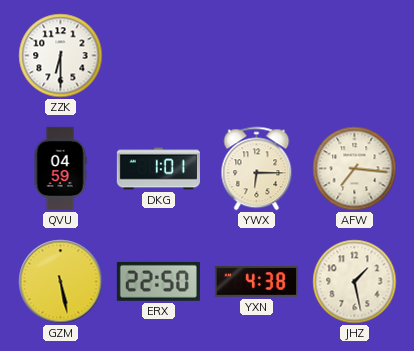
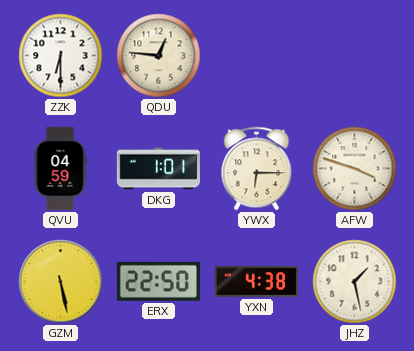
QDU: none -> 12:46
AFW: 7:16 -> 3:48
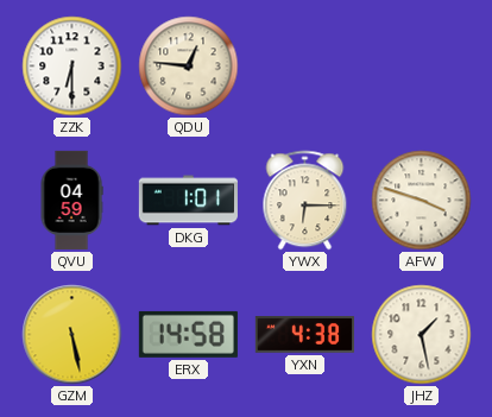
ERX: 22:50 -> 14:58
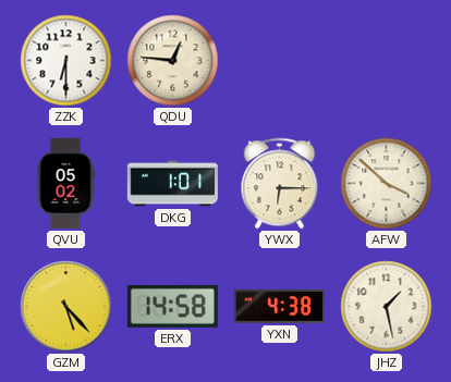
QVU: 04:59 -> 05:02
AFW: 3:48 -> 3:52
GZM: 5:28 -> 5:23
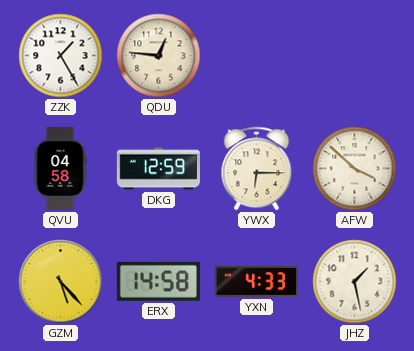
ZZK: 6:30 -> 1:25
QVU: 05:02 -> 04:58
DKG: 1:01 -> 12:59
YXN: 4:38 -> 4:33
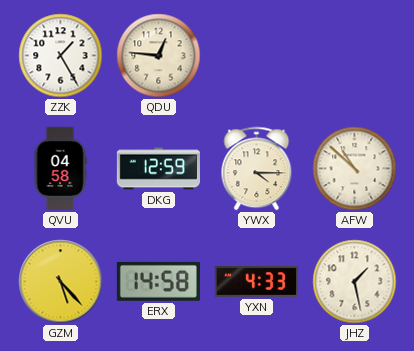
YWX: 6:15 -> 4:15
AFW: 3:52 -> 10:52
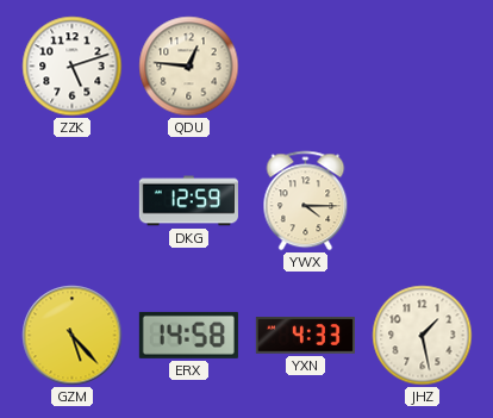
ZZK: 1:25 -> 5:12
QVU: 04:58 -> none
AFW: 10:52 -> none
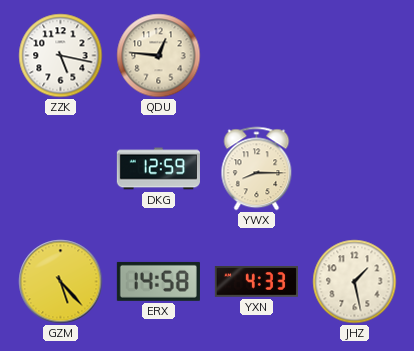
ZZK: 5:12 -> 5:17
YWX: 4:15 -> 8:15
